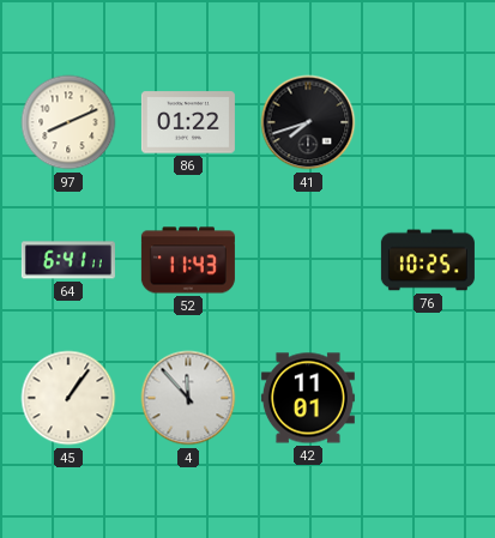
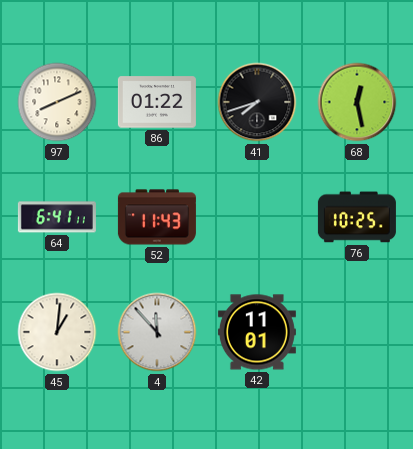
68: none -> 12:28
45: 1:06 -> 1:01
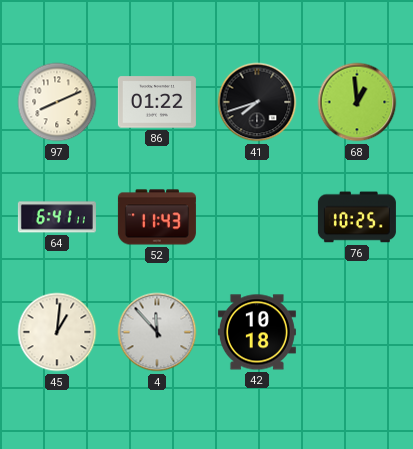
68: 12:28 -> 12:59
42: 11:01 -> 10:18
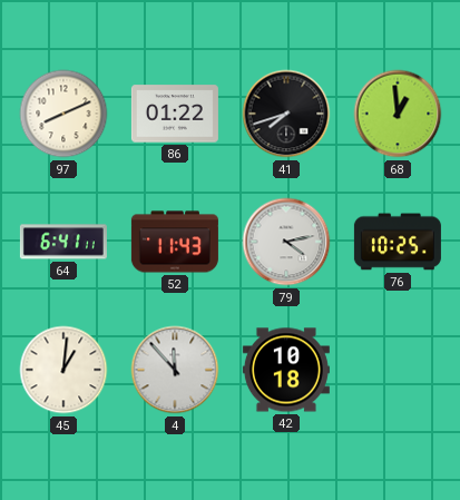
79: none -> 4:13
